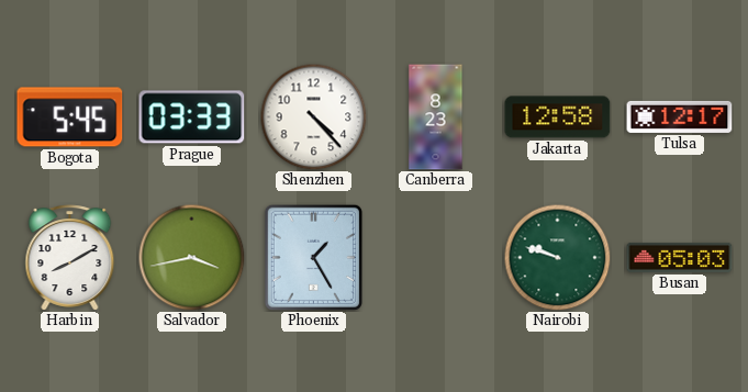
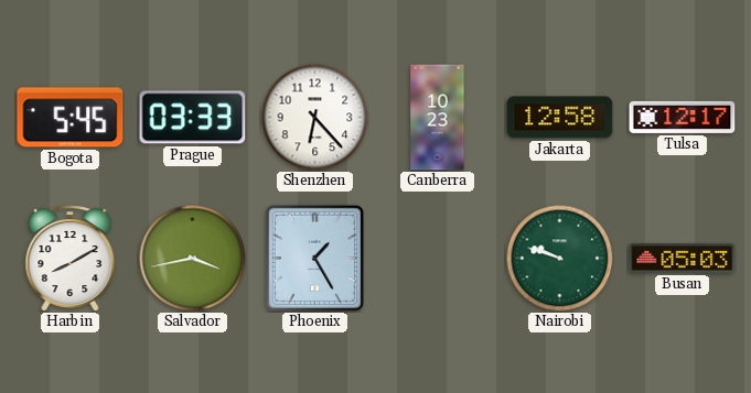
Shenzhen: 4:23 -> 6:23
Canberra: 8:23 -> 10:23
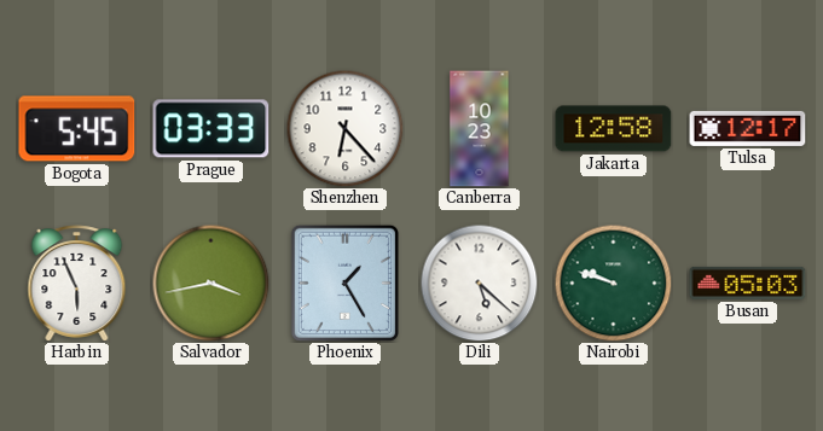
Harbin: 8:10 -> 5:56
Dili: none -> 5:22
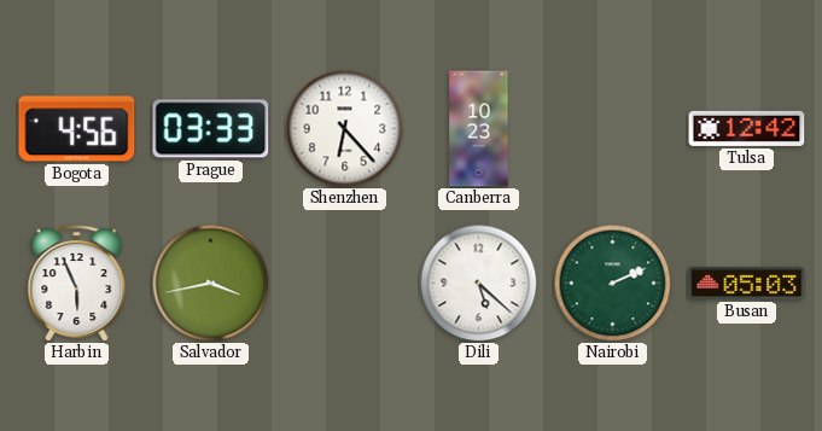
Bogota: 5:45 -> 4:56
Jakarta: 12:58 -> none
Tulsa: 12:17 -> 12:42
Phoenix: 1:25 -> none
Nairobi: 9:48 -> 2:11
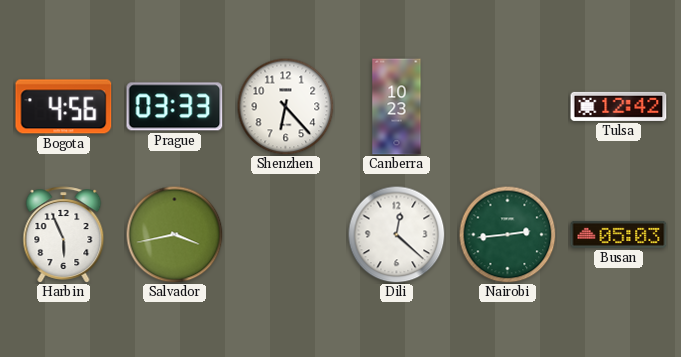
Dili: 5:22 -> 12:22
Nairobi: 2:11 -> 2:44
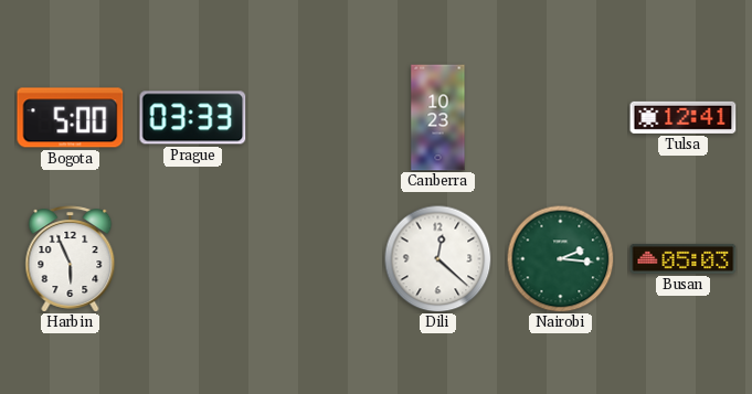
Bogota: 4:56 -> 5:00
Shenzhen: 6:23 -> none
Tulsa: 12:42 -> 12:41
Salvador: 3:43 -> none
Nairobi: 2:44 -> 2:16
